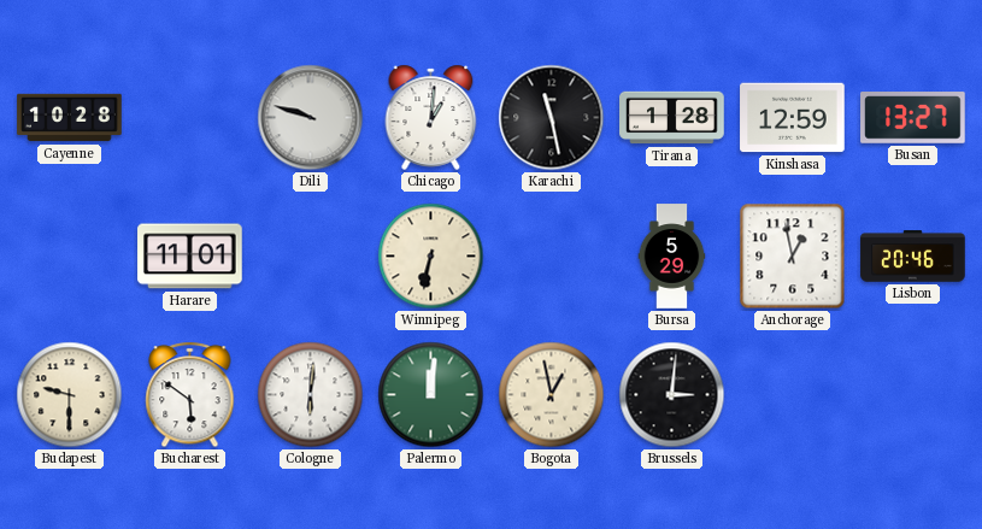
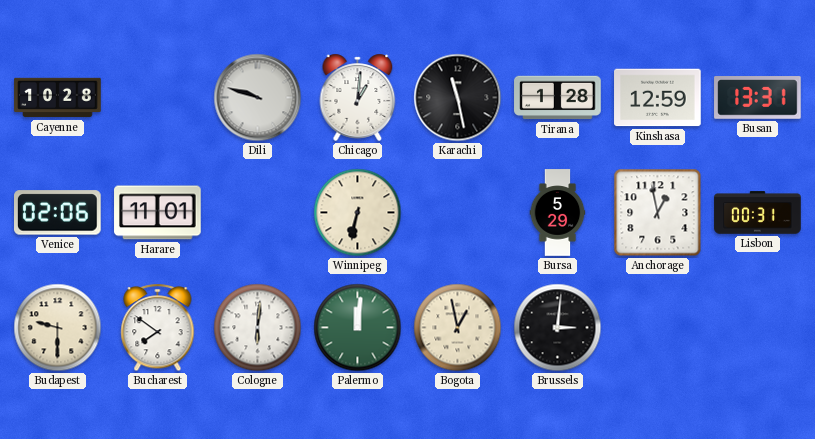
Busan: 13:27 -> 13:31
Venice: none -> 02:06
Lisbon: 20:46 -> 00:31
Bucharest: 5:51 -> 7:51
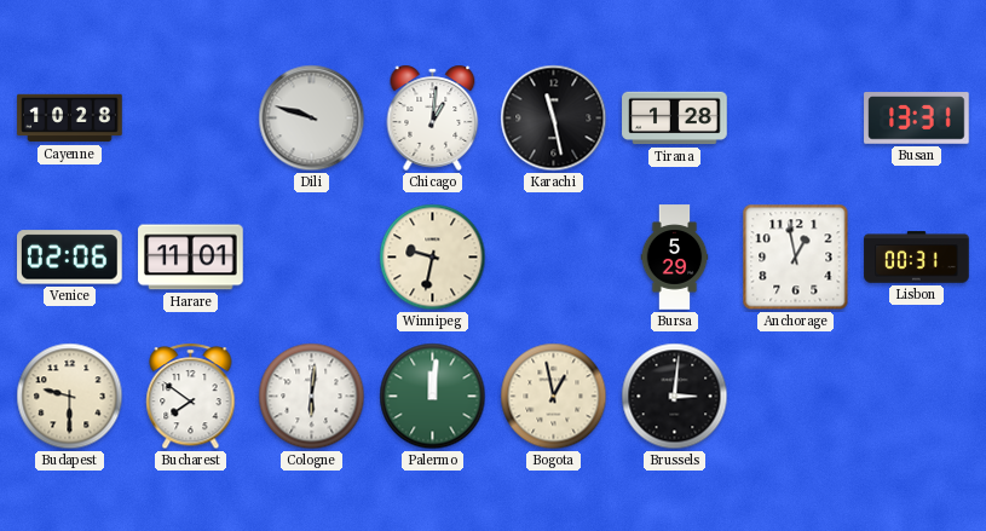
Kinshasa: 12:59 -> none
Winnipeg: 6:32 -> 9:32
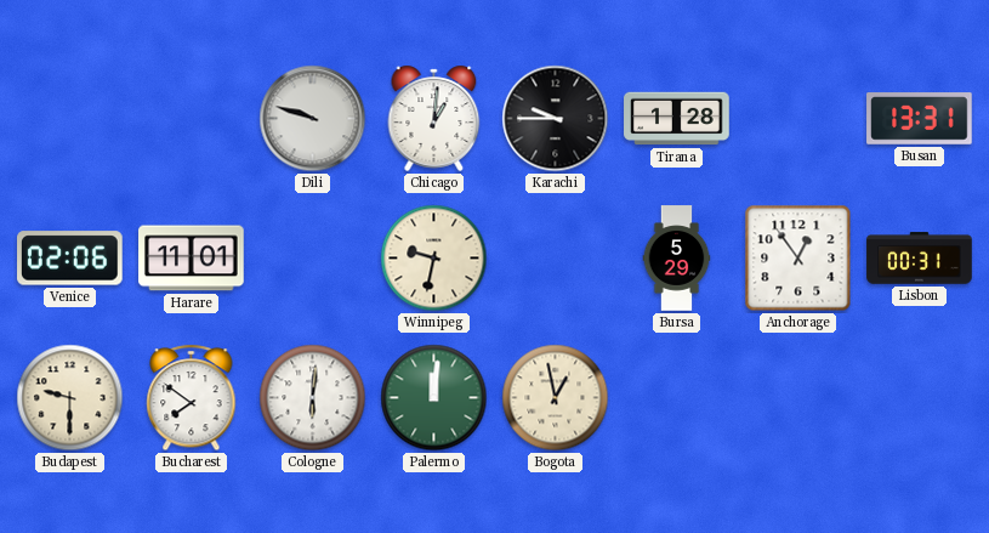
Cayenne: 10:28 -> none
Karachi: 11:28 -> 9:45
Anchorage: 12:58 -> 12:54
Brussels: 3:01 -> none
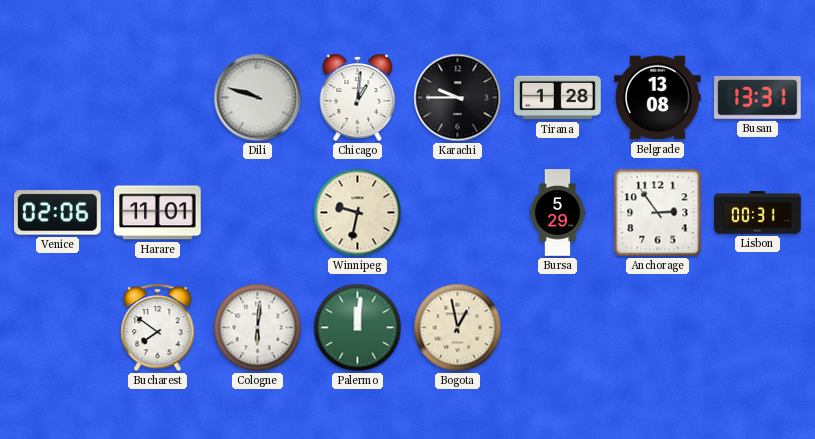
Belgrade: none -> 13:08
Anchorage: 12:54 -> 2:54
Budapest: 9:30 -> none
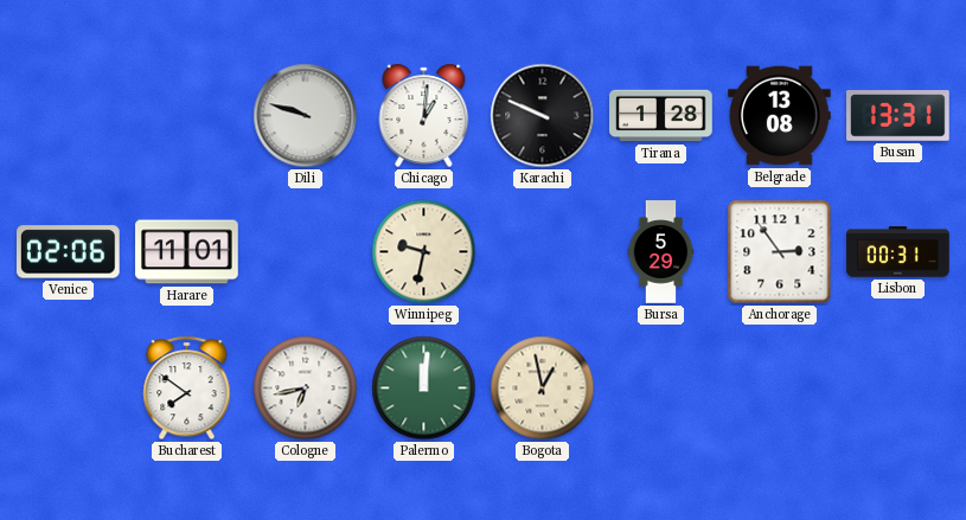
Karachi: 9:45 -> 9:49
Cologne: 6:01 -> 6:43
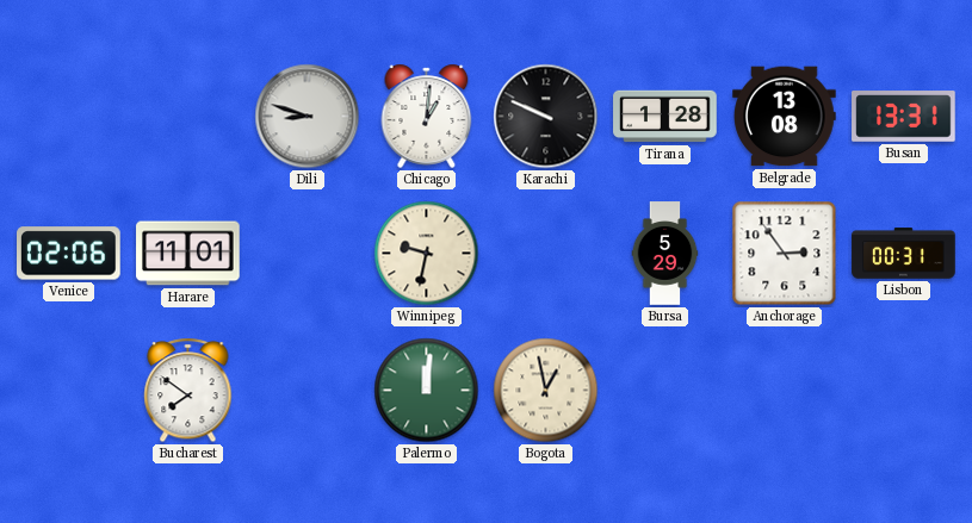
Dili: 9:48 -> 8:48
Cologne: 6:43 -> none
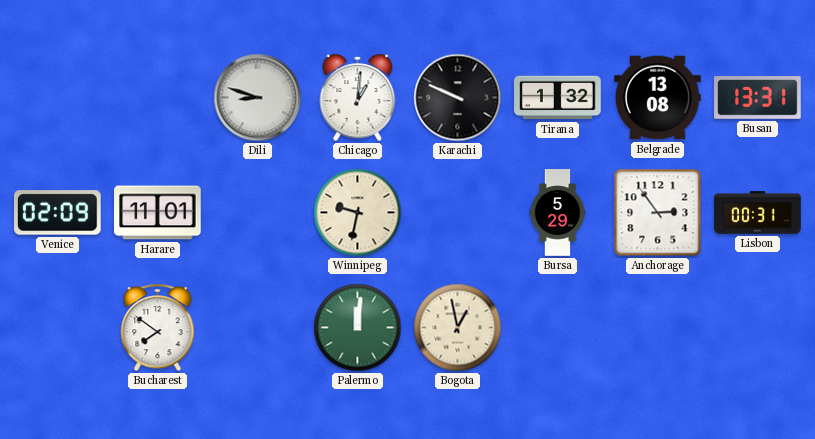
Tirana: 1:28 -> 1:32
Venice: 02:06 -> 02:09
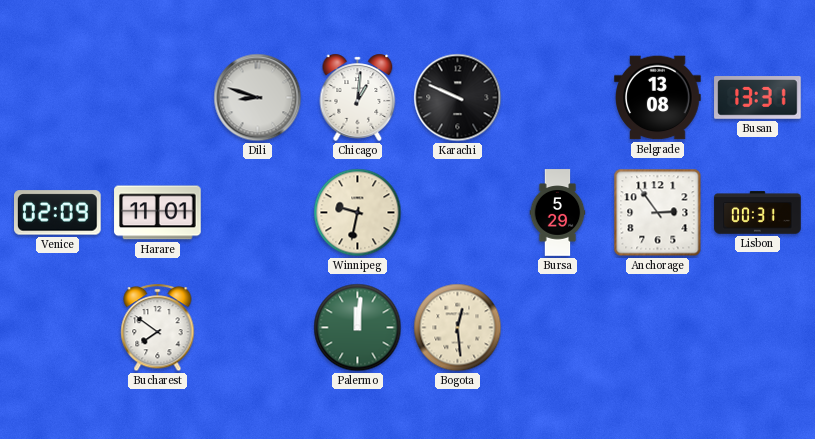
Tirana: 1:32 -> none
Bogota: 12:58 -> 12:29
